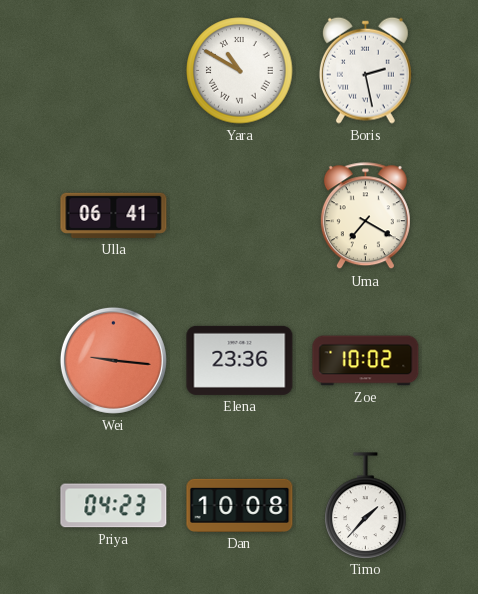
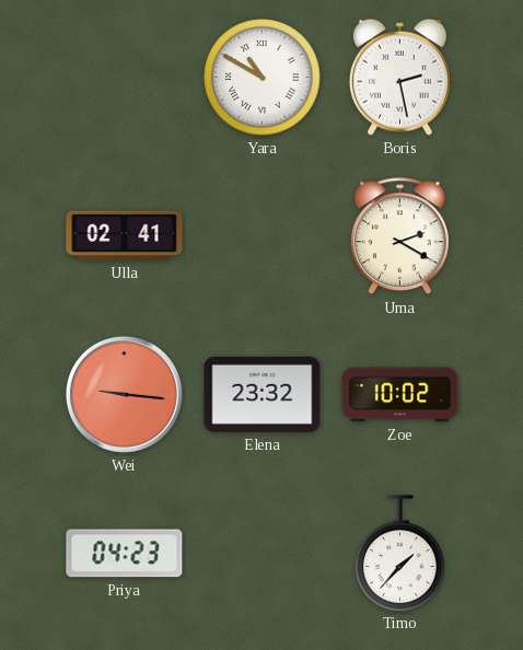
Ulla: 06:41 -> 02:41
Uma: 7:20 -> 2:20
Elena: 23:36 -> 23:32
Dan: 10:08 -> none
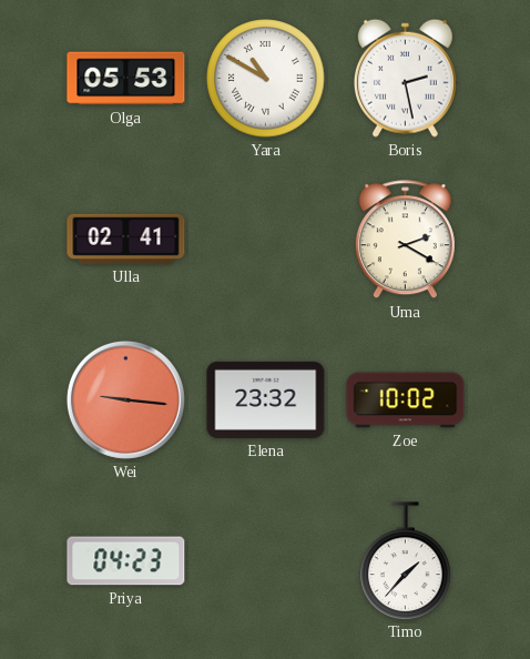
Olga: none -> 05:53
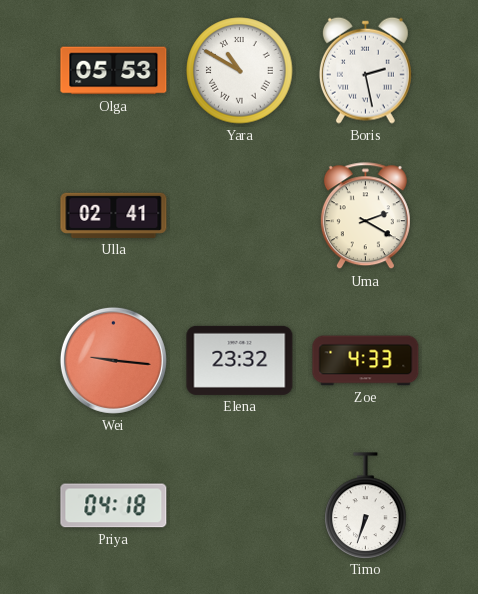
Zoe: 10:02 -> 4:33
Priya: 04:23 -> 04:18
Timo: 1:37 -> 6:33
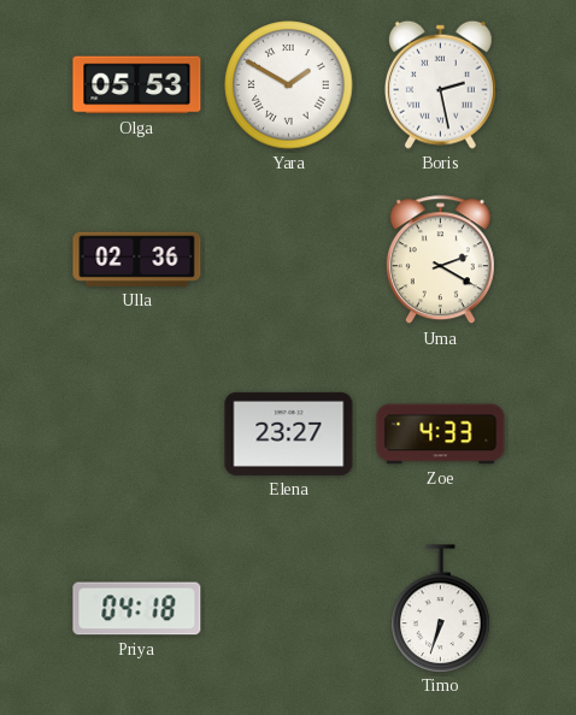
Yara: 10:50 -> 1:50
Ulla: 02:41 -> 02:36
Wei: 9:16 -> none
Elena: 23:32 -> 23:27
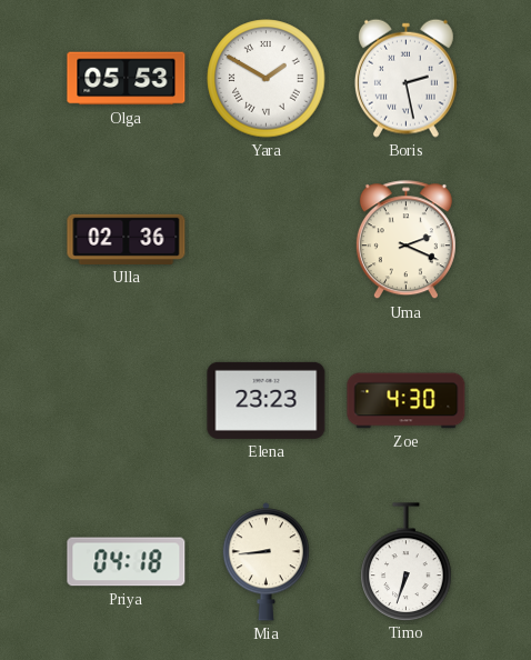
Uma: 2:20 -> 2:19
Elena: 23:27 -> 23:23
Zoe: 4:33 -> 4:30
Mia: none -> 8:44
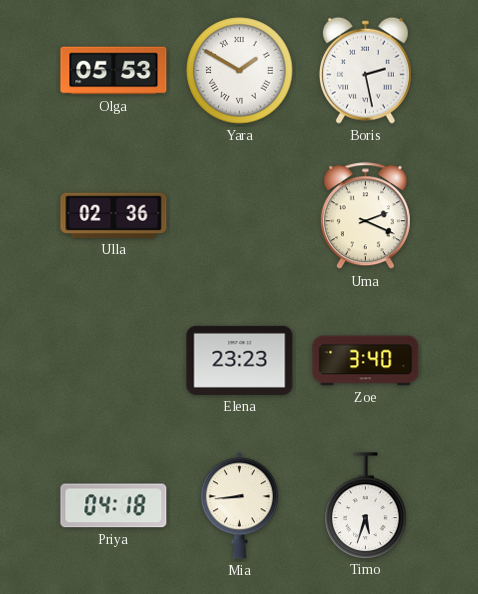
Zoe: 4:30 -> 3:40
Timo: 6:33 -> 5:33
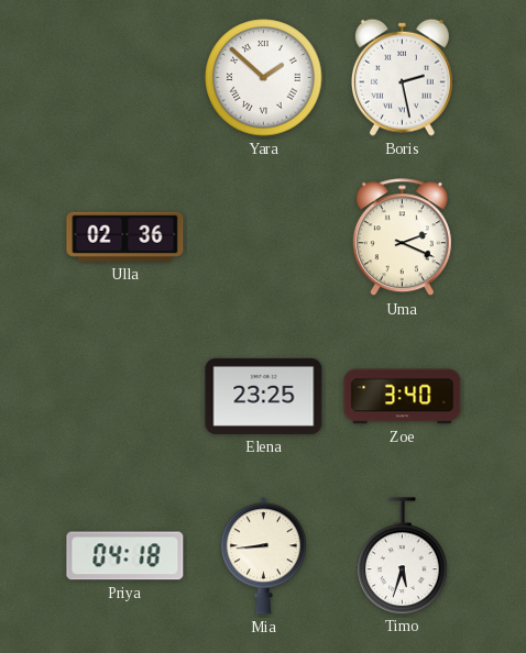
Olga: 05:53 -> none
Yara: 1:50 -> 1:52
Elena: 23:23 -> 23:25
